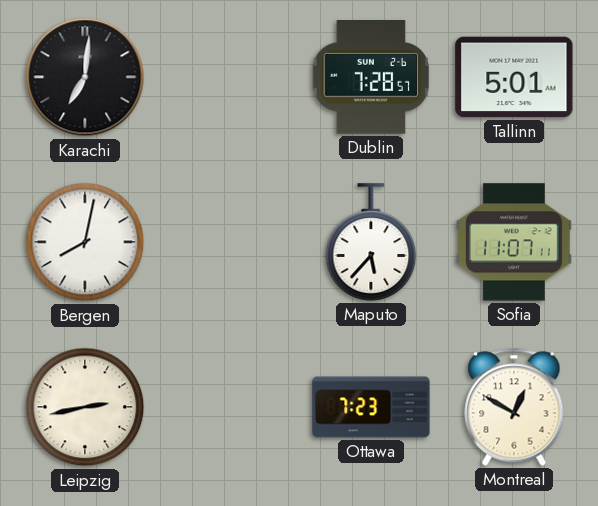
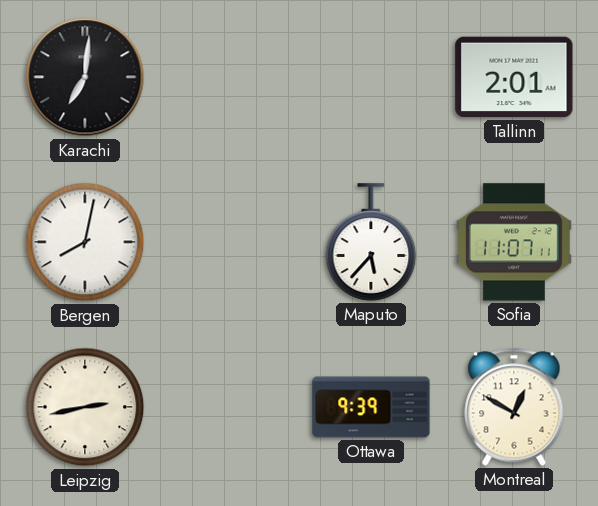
Dublin: 7:28 -> none
Tallinn: 5:01 -> 2:01
Ottawa: 7:23 -> 9:39
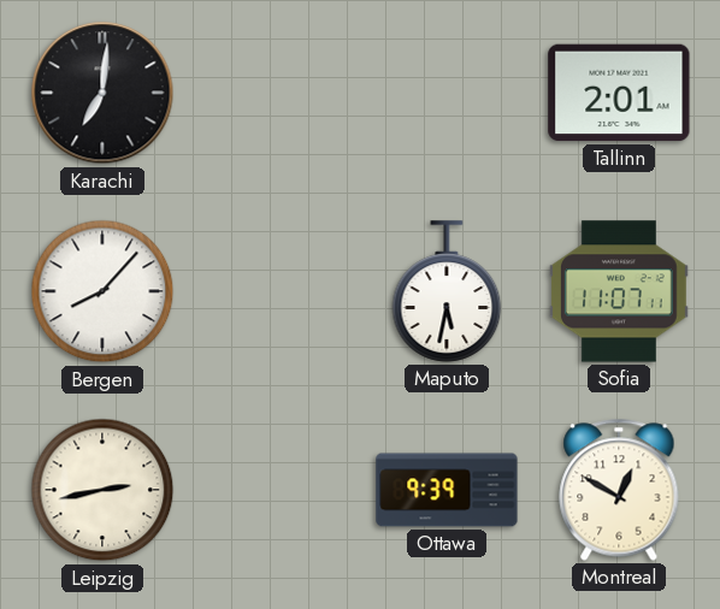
Bergen: 8:02 -> 8:07
Maputo: 5:37 -> 5:32
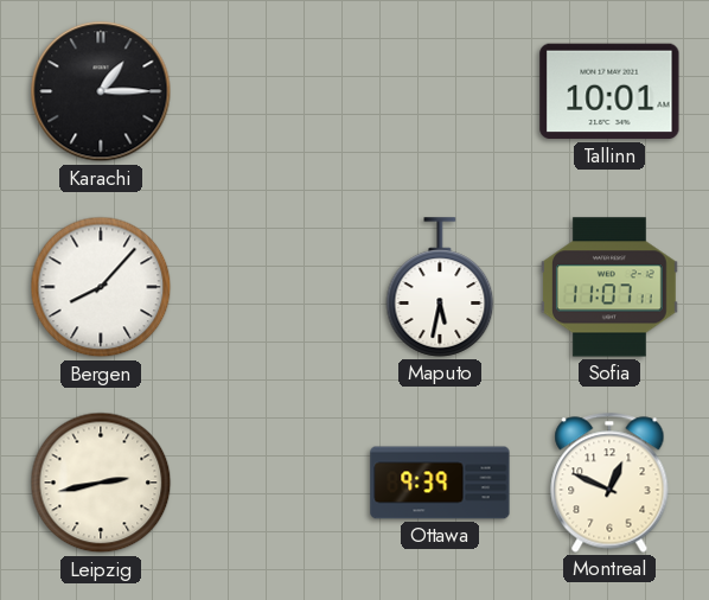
Karachi: 7:01 -> 1:15
Tallinn: 2:01 -> 10:01
Montreal: 12:50 -> 12:49
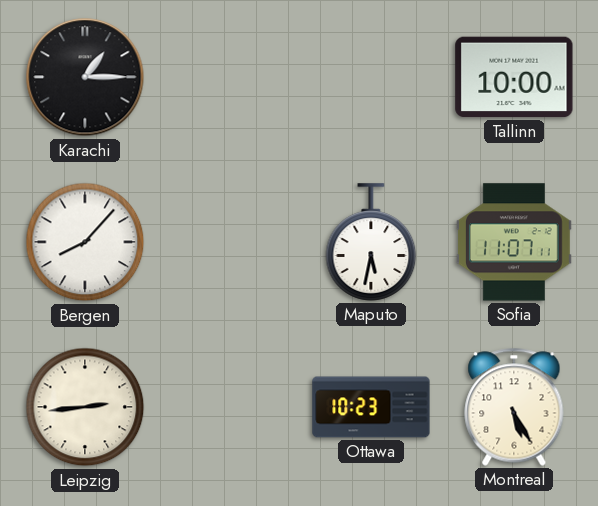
Tallinn: 10:01 -> 10:00
Leipzig: 2:43 -> 2:44
Ottawa: 9:39 -> 10:23
Montreal: 12:49 -> 5:25
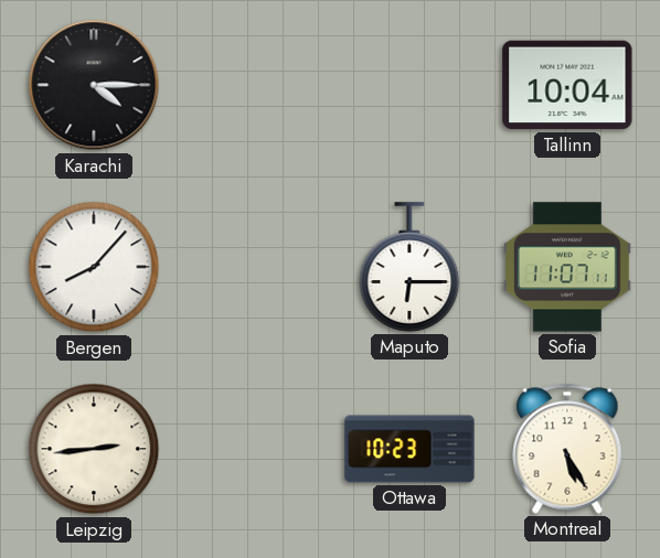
Karachi: 1:15 -> 4:15
Tallinn: 10:00 -> 10:04
Maputo: 5:32 -> 6:15
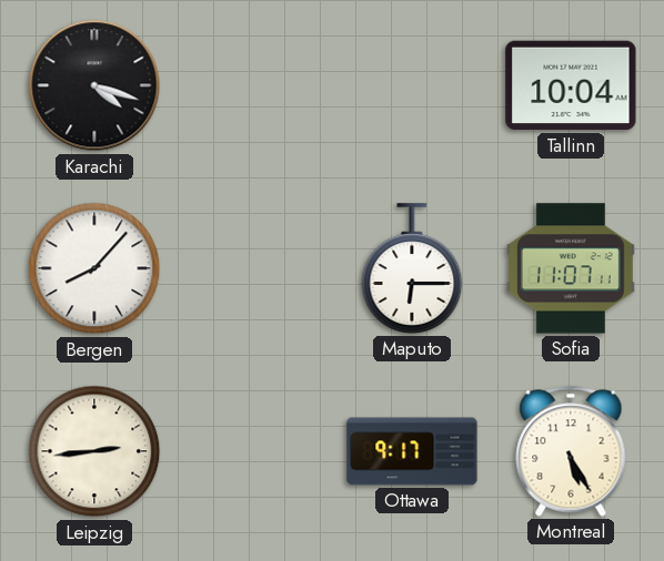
Karachi: 4:15 -> 4:18
Ottawa: 10:23 -> 9:17
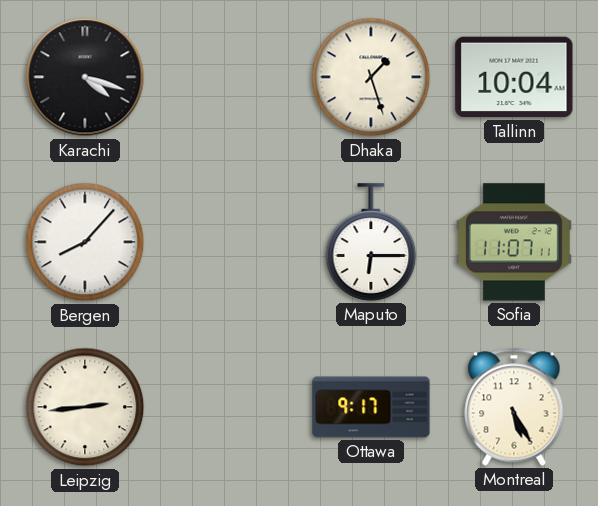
Dhaka: none -> 1:27
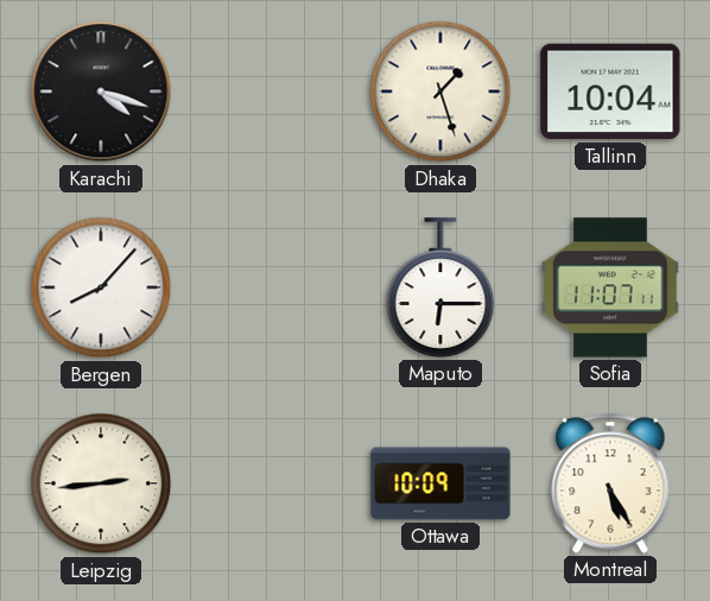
Ottawa: 9:17 -> 10:09
